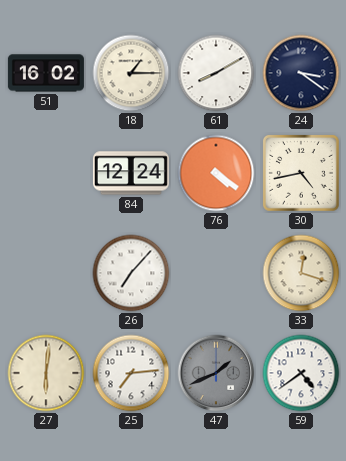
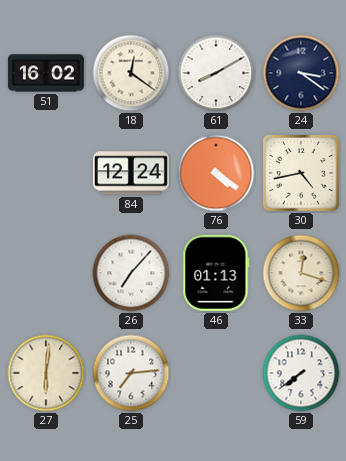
18: 1:15 -> 12:21
46: none -> 01:13
47: 1:41 -> none
59: 4:39 -> 7:39
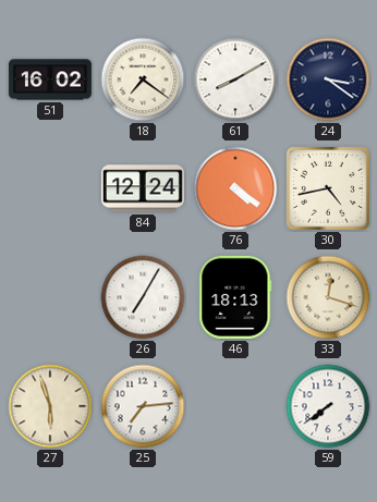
18: 12:21 -> 7:21
26: 7:07 -> 7:05
46: 01:13 -> 18:13
27: 6:01 -> 5:57
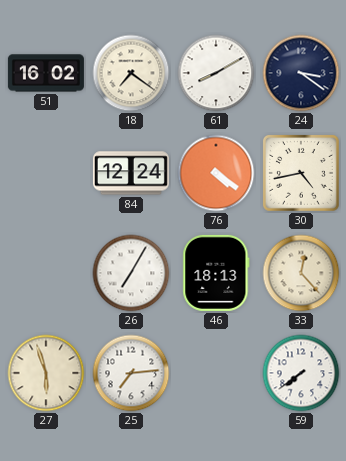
33: 12:18 -> 12:23
